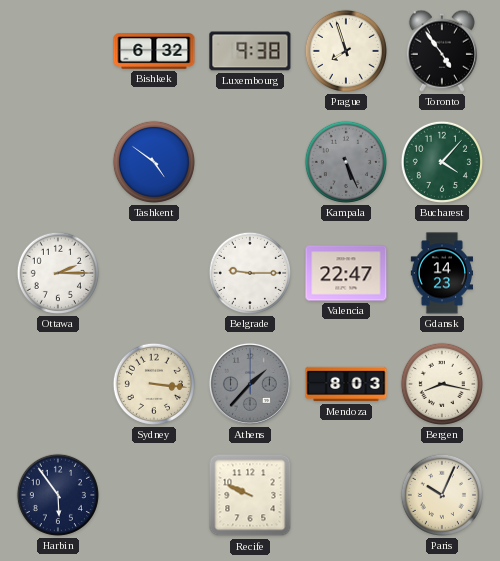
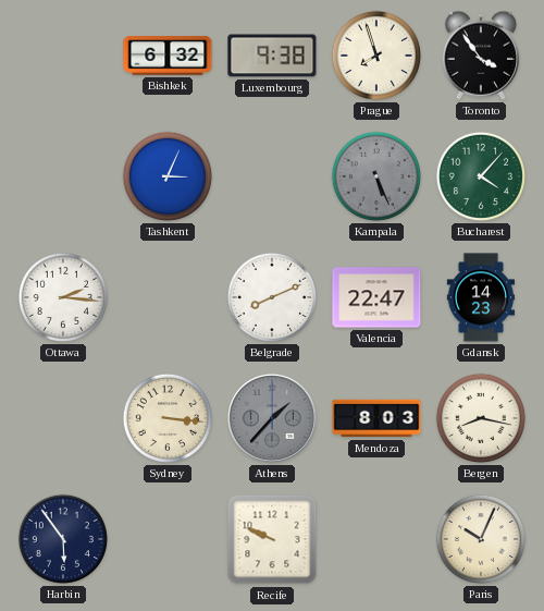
Toronto: 4:54 -> 3:54
Tashkent: 4:51 -> 3:04
Ottawa: 2:15 -> 2:16
Belgrade: 9:15 -> 8:11
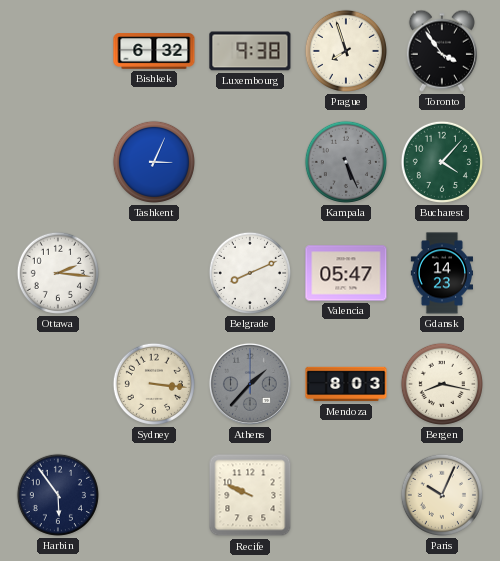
Valencia: 22:47 -> 05:47
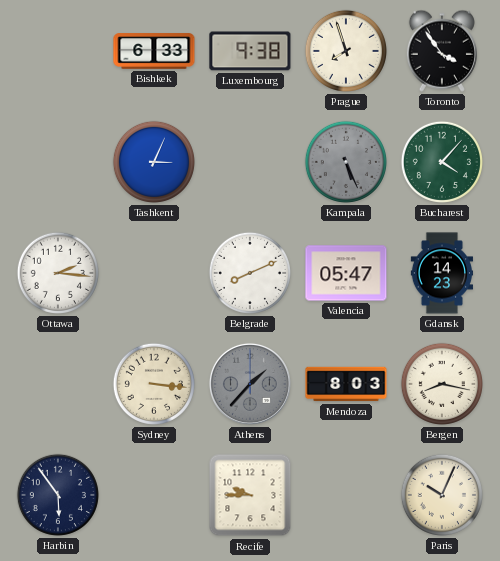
Bishkek: 6:32 -> 6:33
Recife: 9:49 -> 9:45
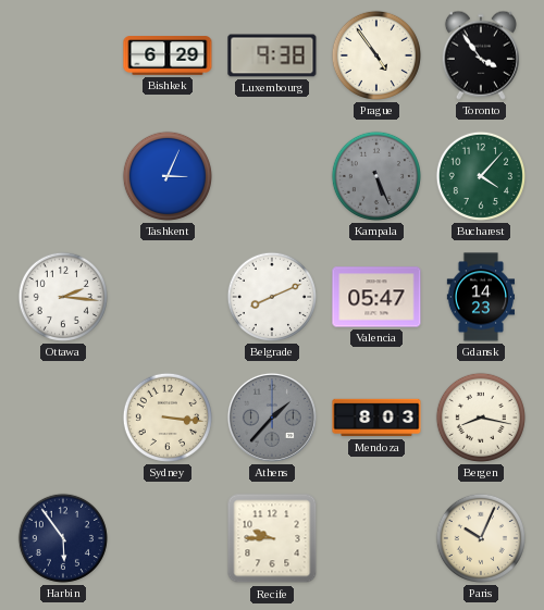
Bishkek: 6:33 -> 6:29
Prague: 7:57 -> 4:54
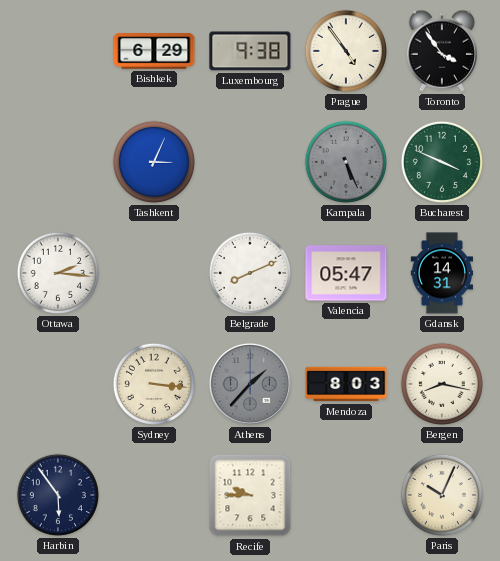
Bucharest: 4:07 -> 3:49
Gdansk: 14:23 -> 14:31
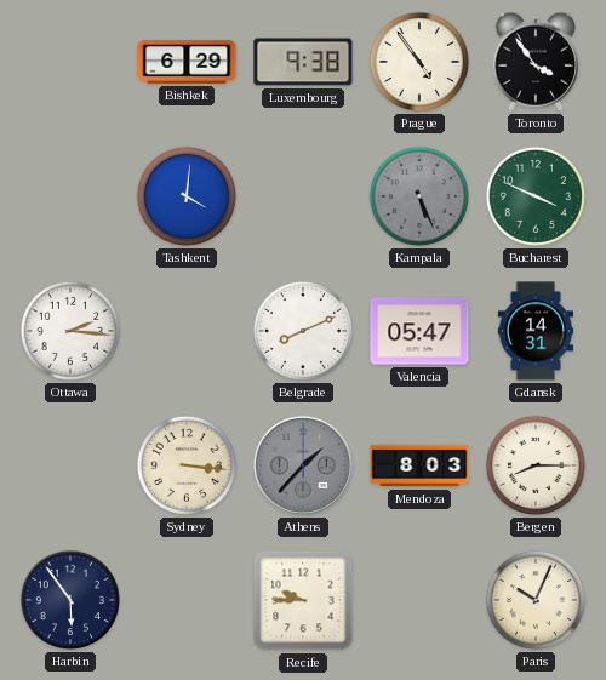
Tashkent: 3:04 -> 4:01
Bergen: 8:17 -> 8:15
